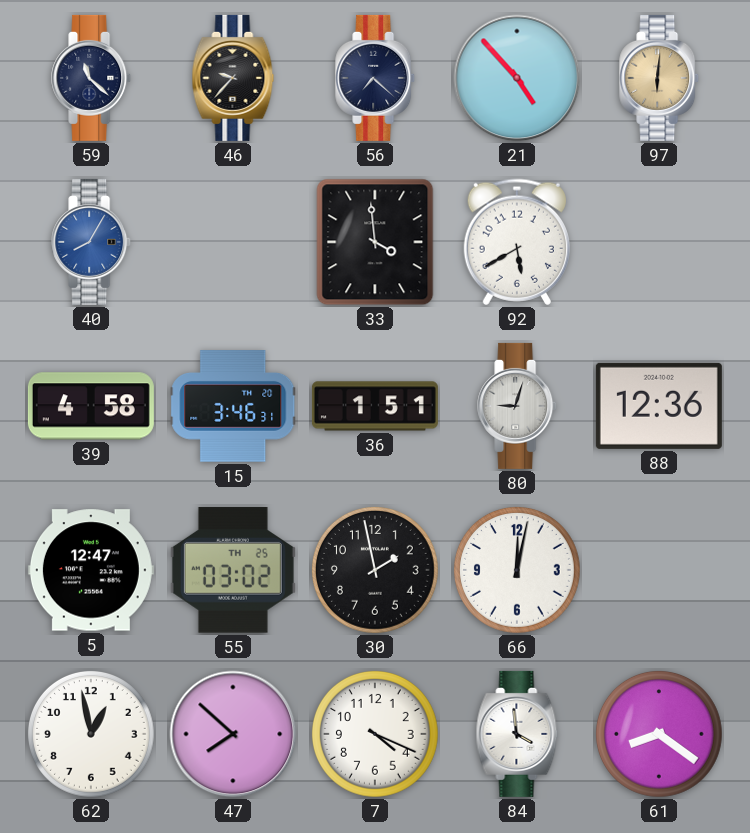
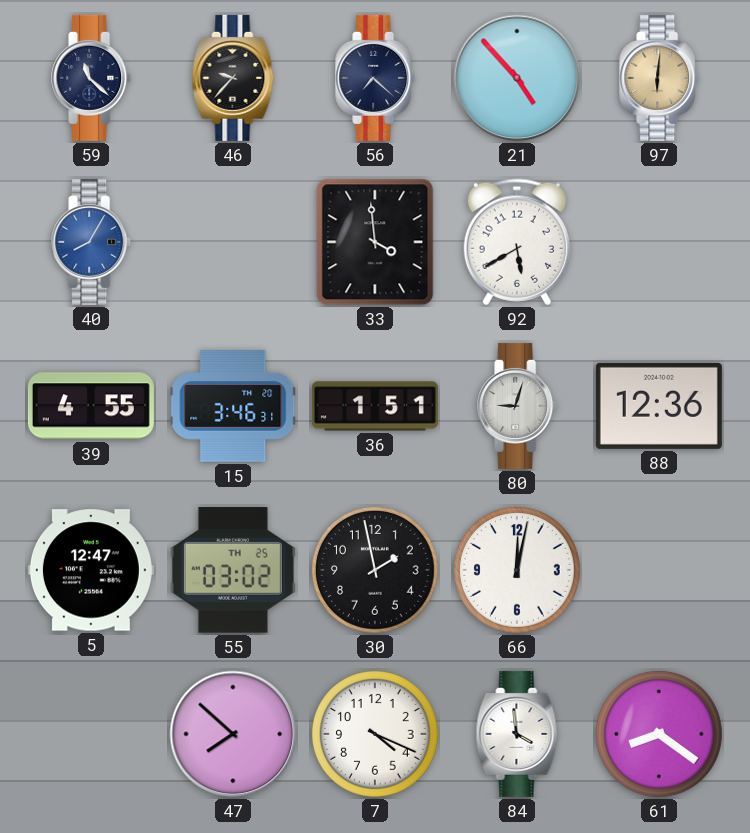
39: 4:58 -> 4:55
62: 12:58 -> none
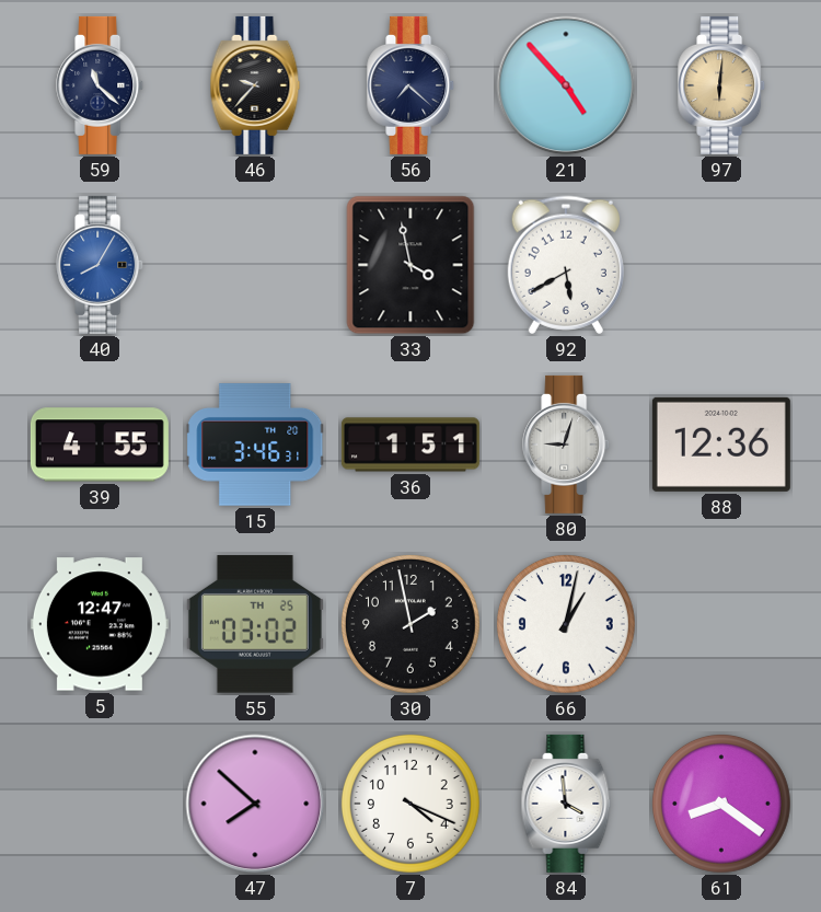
33: 3:59 -> 3:58
66: 12:02 -> 1:02
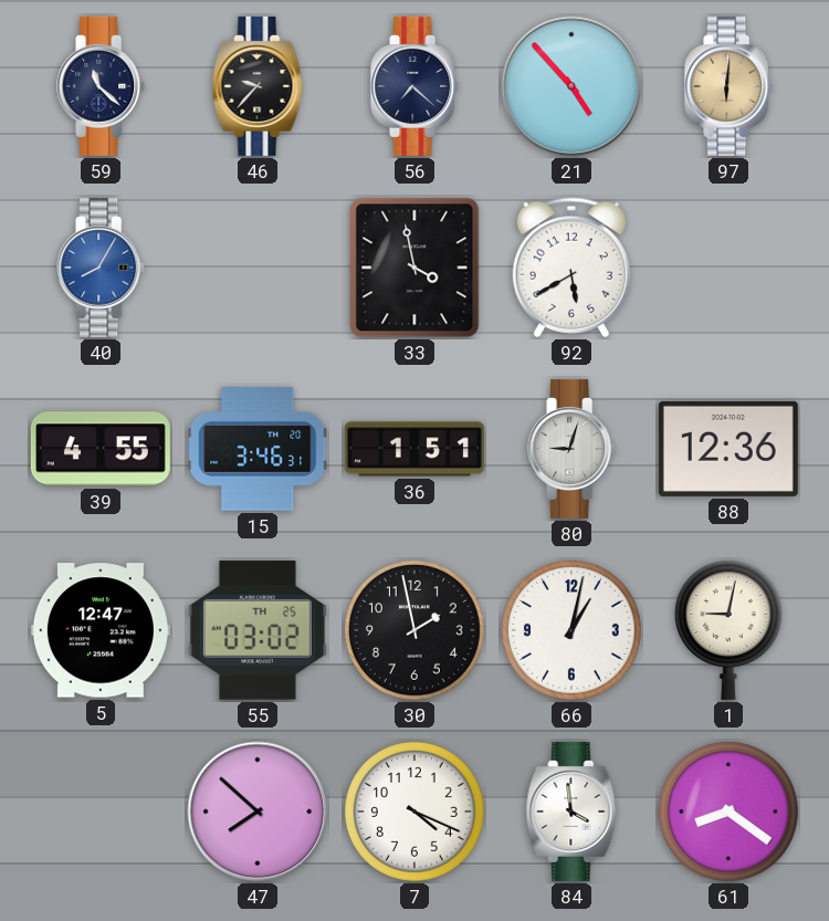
1: none -> 9:02
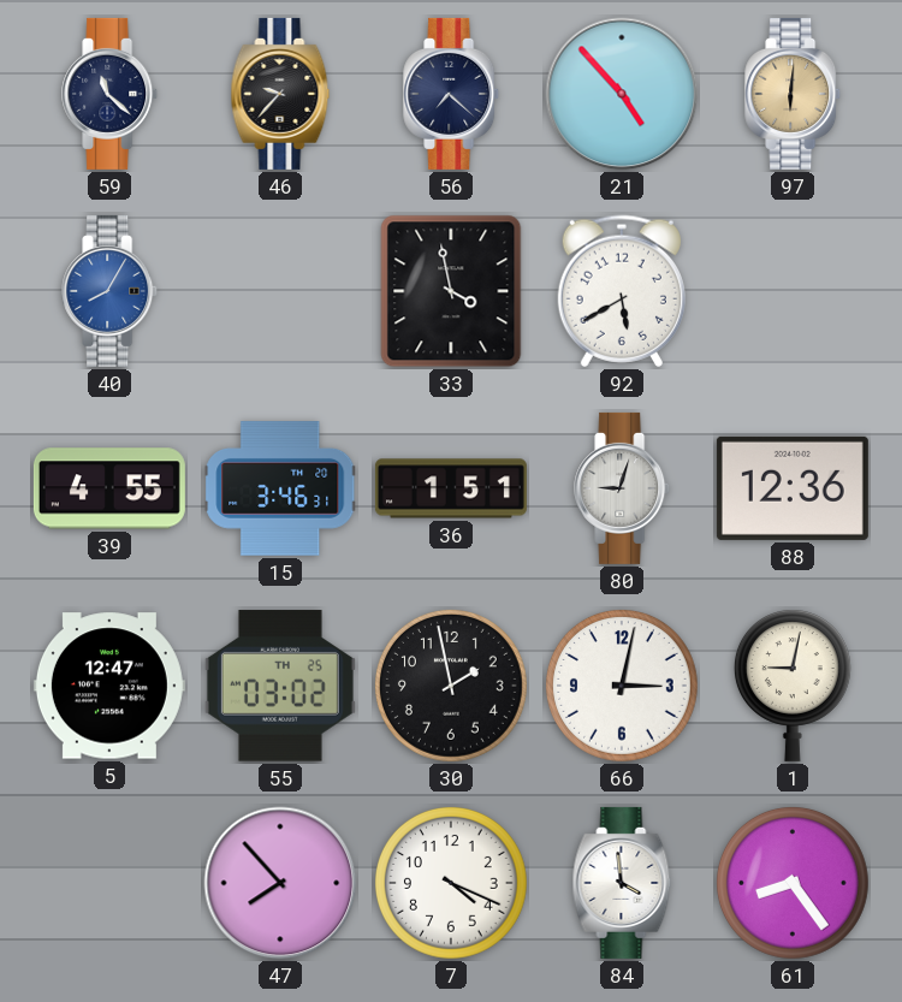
66: 1:02 -> 3:02
47: 7:52 -> 7:53
61: 8:21 -> 8:24
